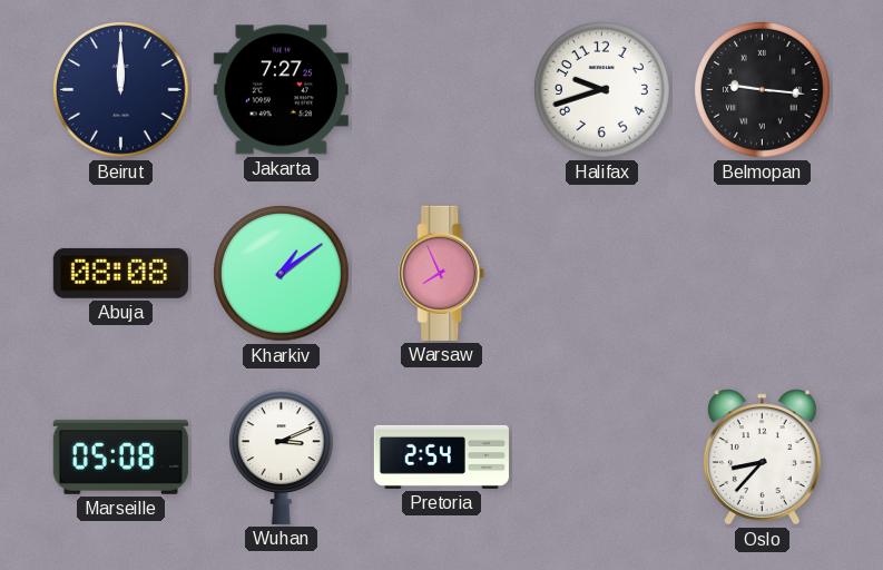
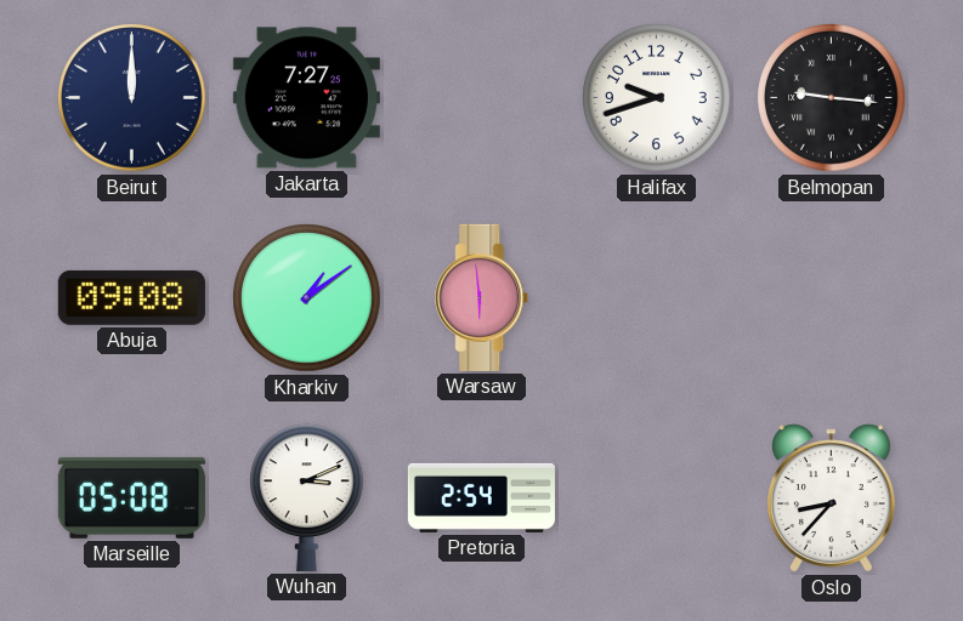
Abuja: 08:08 -> 09:08
Warsaw: 7:56 -> 5:59
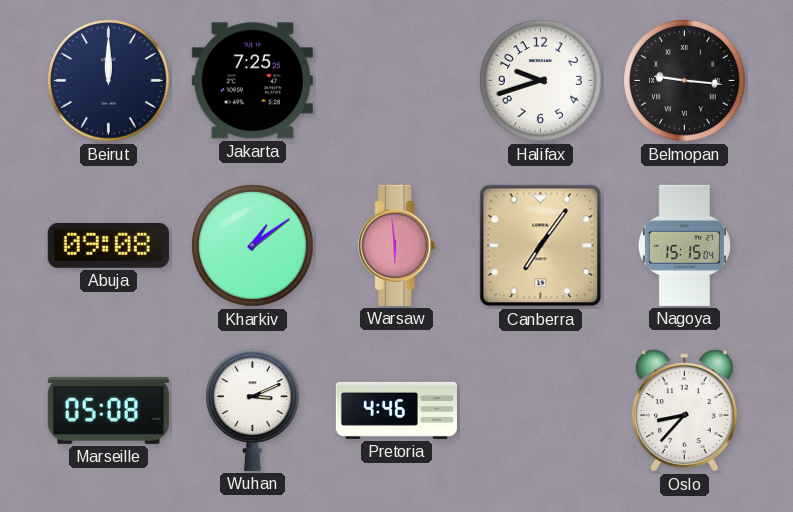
Jakarta: 7:27 -> 7:25
Canberra: none -> 7:06
Nagoya: none -> 15:15
Pretoria: 2:54 -> 4:46
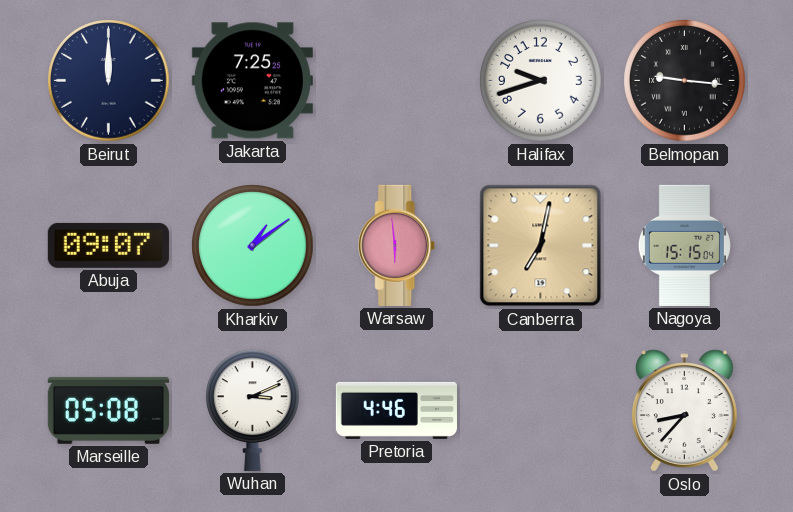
Abuja: 09:08 -> 09:07
Canberra: 7:06 -> 7:02
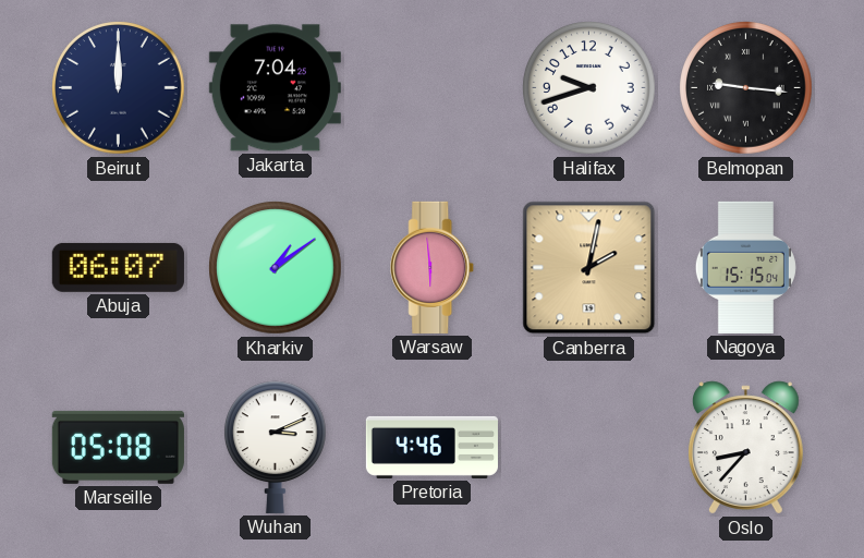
Jakarta: 7:25 -> 7:04
Abuja: 09:07 -> 06:07
Canberra: 7:02 -> 2:02
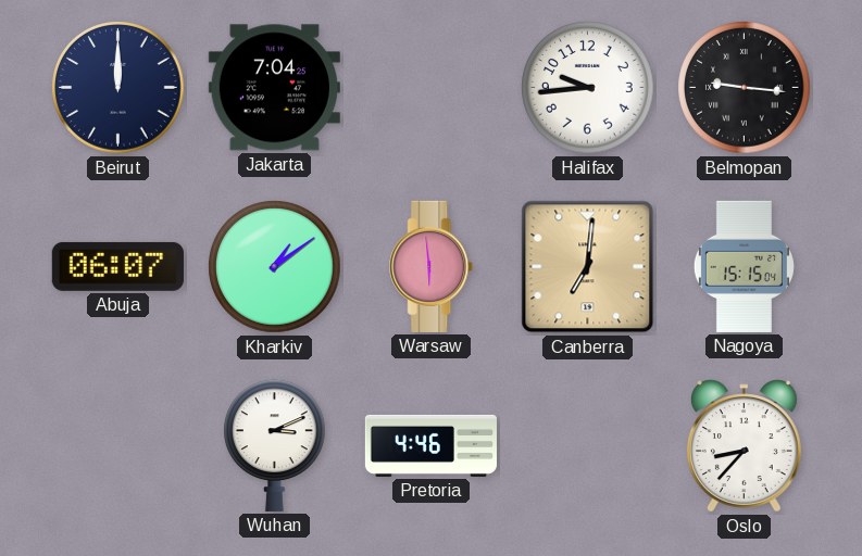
Halifax: 9:42 -> 9:44
Canberra: 2:02 -> 7:01
Marseille: 05:08 -> none
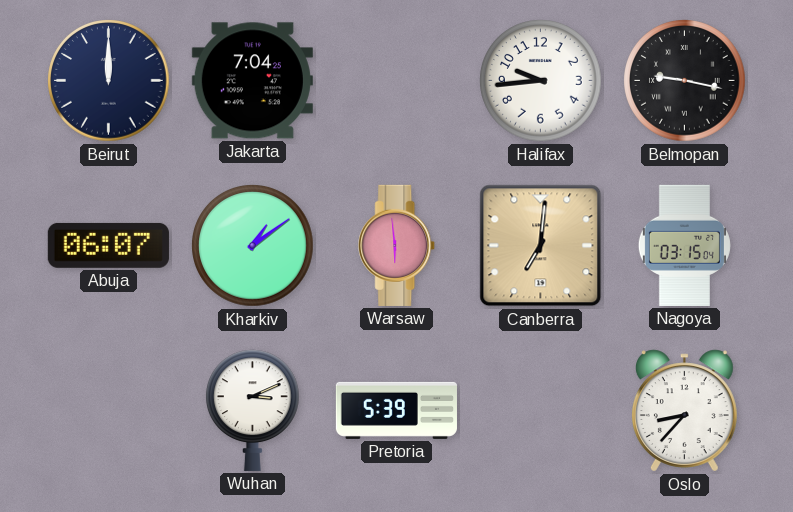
Belmopan: 9:16 -> 9:17
Nagoya: 15:15 -> 03:15
Pretoria: 4:46 -> 5:39
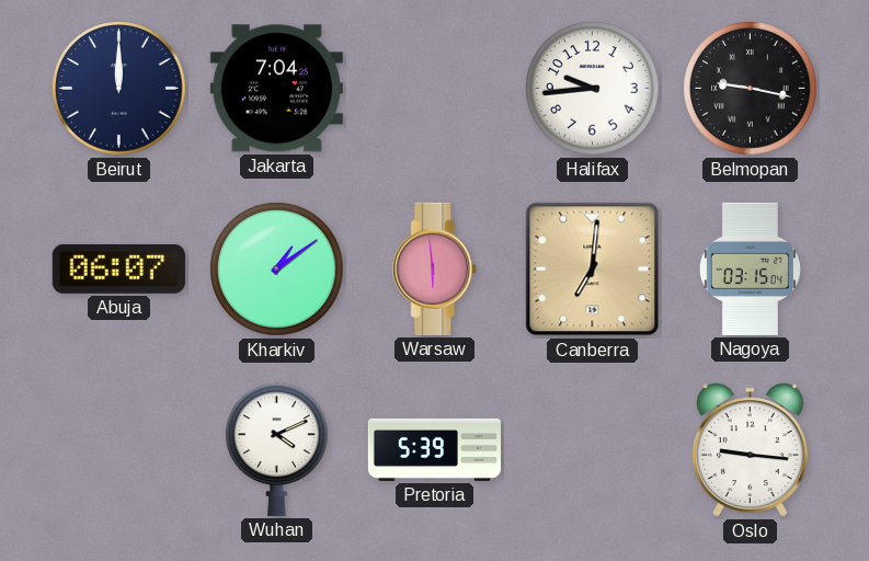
Wuhan: 3:11 -> 4:11
Oslo: 8:37 -> 9:16
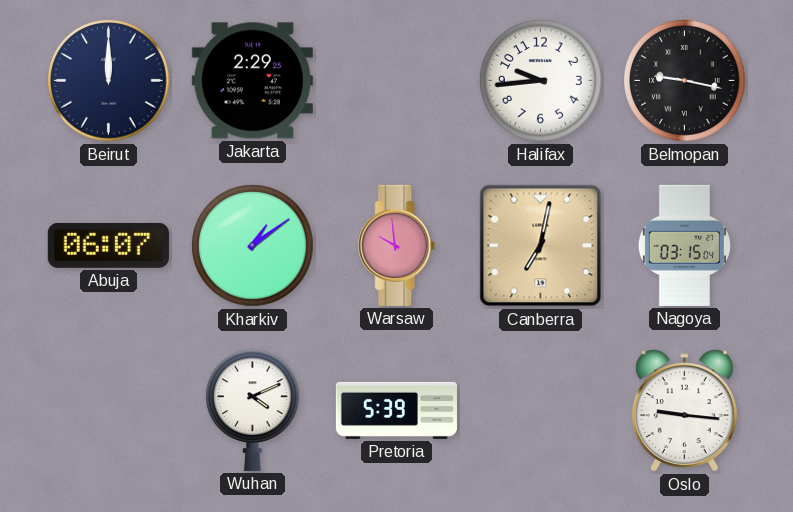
Jakarta: 7:04 -> 2:29
Warsaw: 5:59 -> 9:59
Canberra: 7:01 -> 7:02
